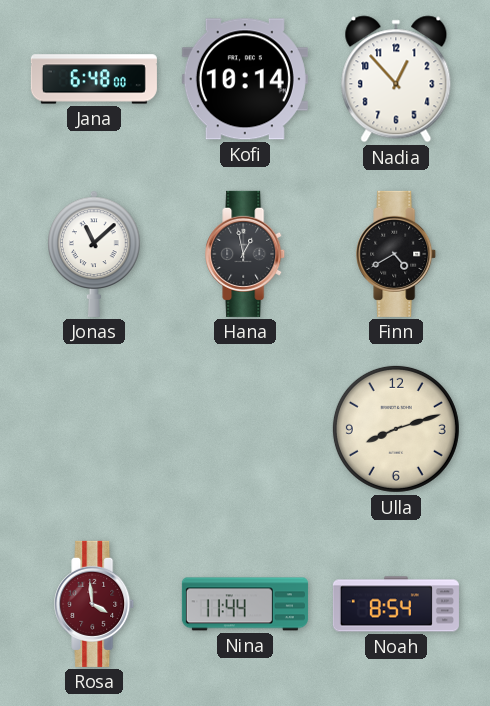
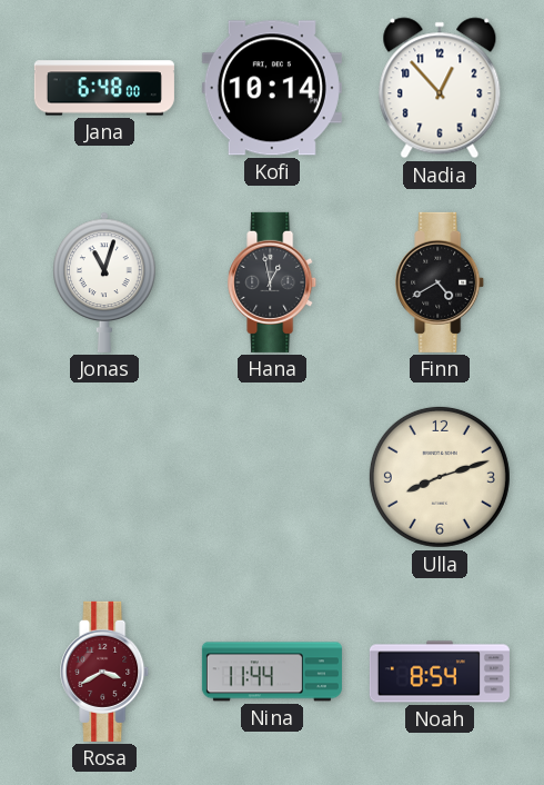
Jonas: 11:08 -> 11:03
Rosa: 3:59 -> 3:40
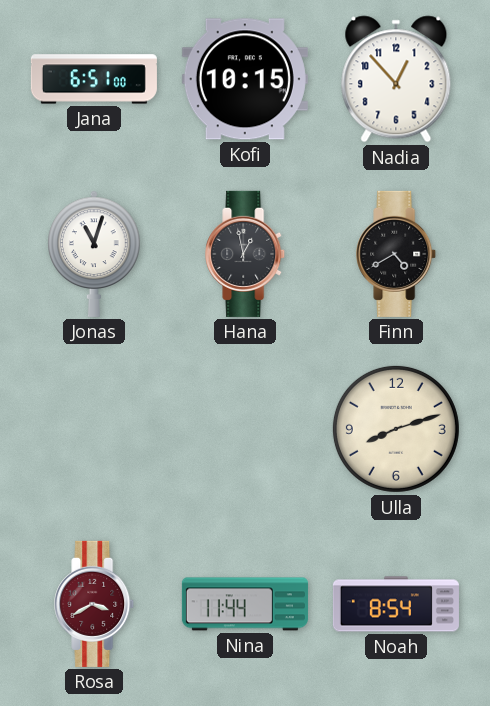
Jana: 6:48 -> 6:51
Kofi: 10:14 -> 10:15
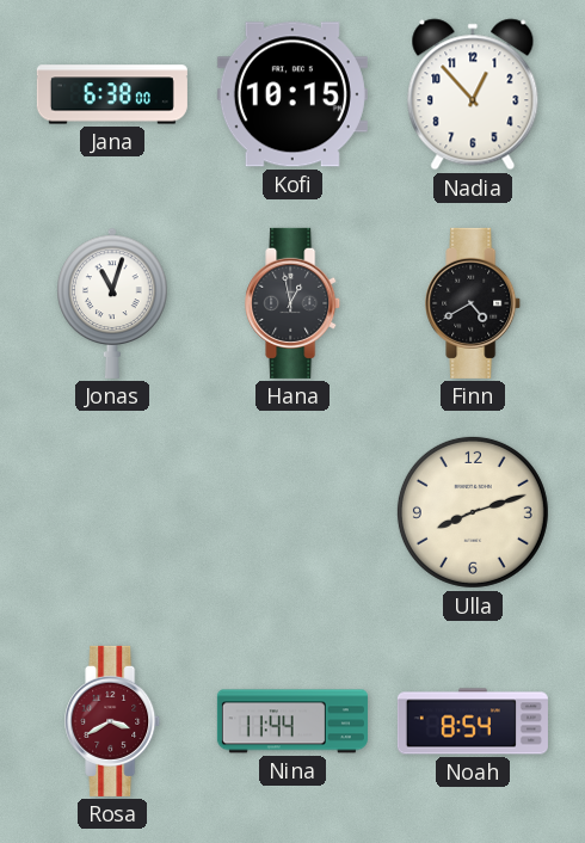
Jana: 6:51 -> 6:38
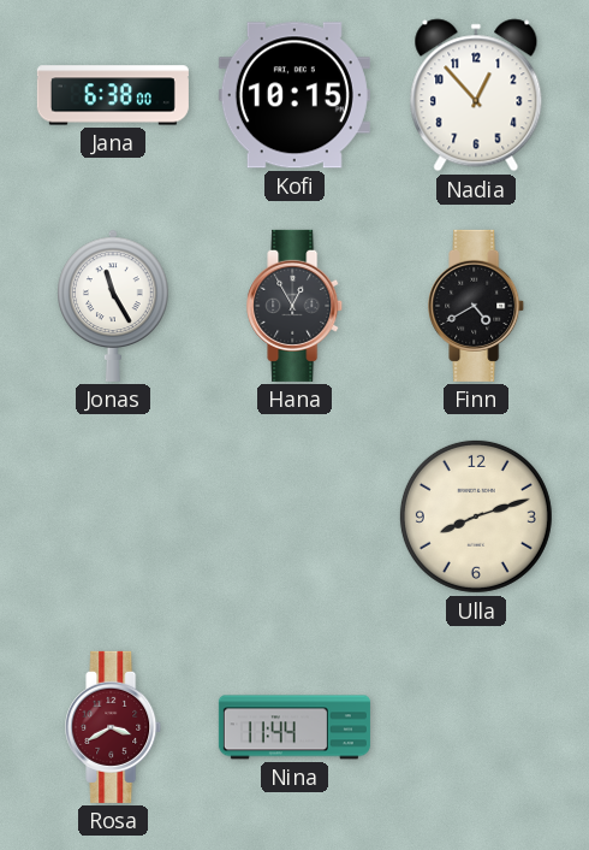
Jonas: 11:03 -> 11:25
Hana: 12:58 -> 12:55
Noah: 8:54 -> none
